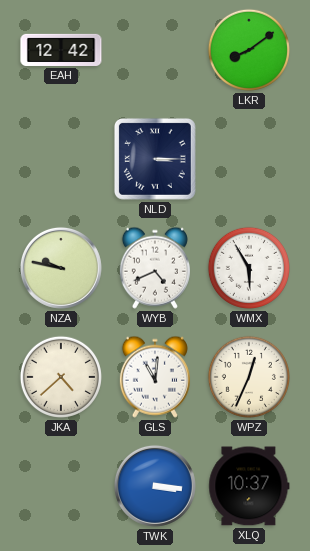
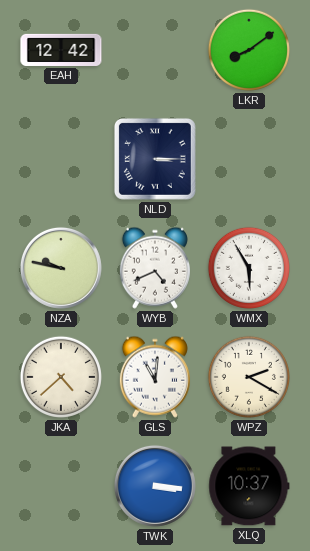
WPZ: 12:34 -> 2:20
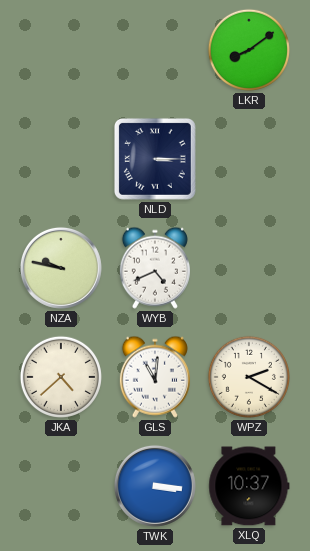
EAH: 12:42 -> none
WMX: 5:55 -> none
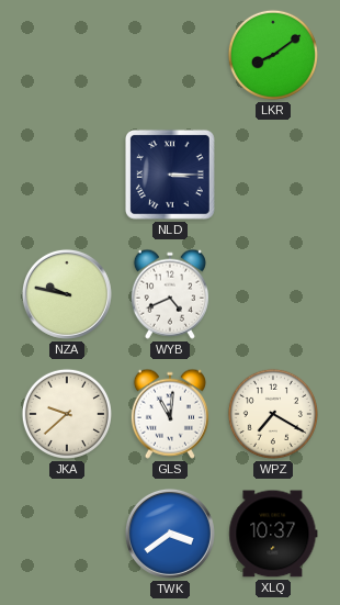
JKA: 4:38 -> 9:38
WPZ: 2:20 -> 7:20
TWK: 3:16 -> 3:39
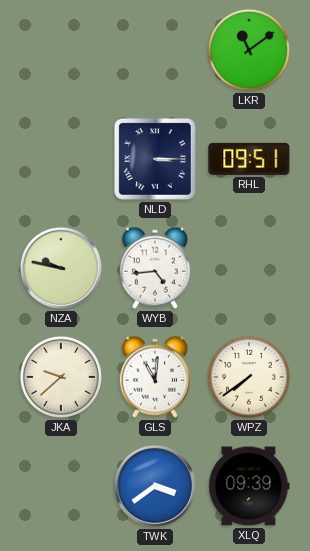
LKR: 8:09 -> 11:09
RHL: none -> 09:51
WYB: 4:41 -> 4:44
WPZ: 7:20 -> 7:39
XLQ: 10:37 -> 09:39
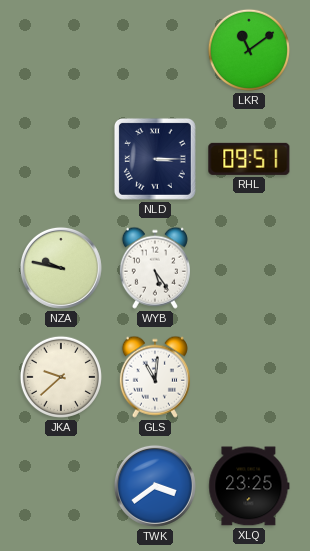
WYB: 4:44 -> 5:24
WPZ: 7:39 -> none
XLQ: 09:39 -> 23:25
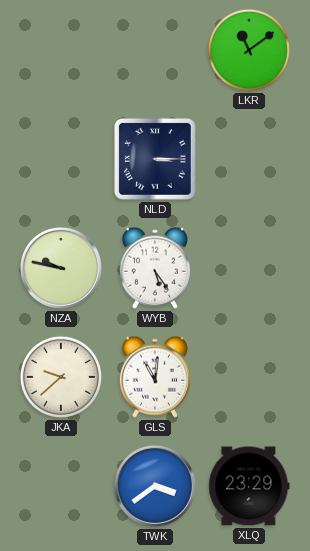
RHL: 09:51 -> none
XLQ: 23:25 -> 23:29
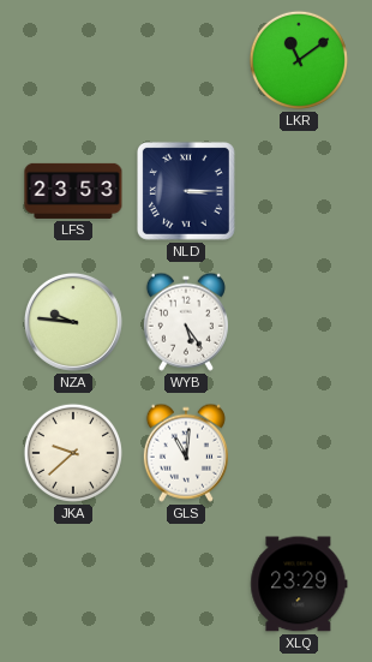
LFS: none -> 23:53
NZA: 9:47 -> 9:46
TWK: 3:39 -> none
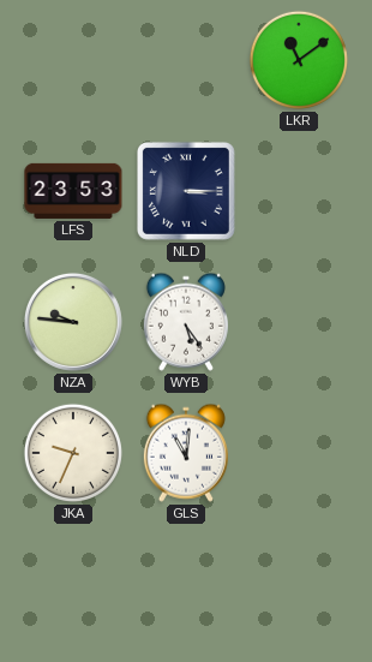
JKA: 9:38 -> 9:34
XLQ: 23:29 -> none
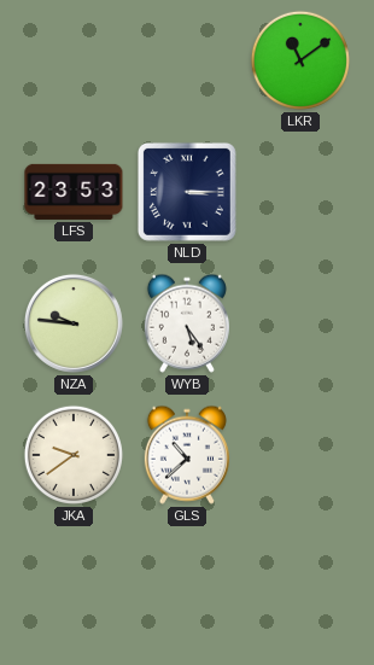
JKA: 9:34 -> 9:39
GLS: 11:01 -> 10:38
